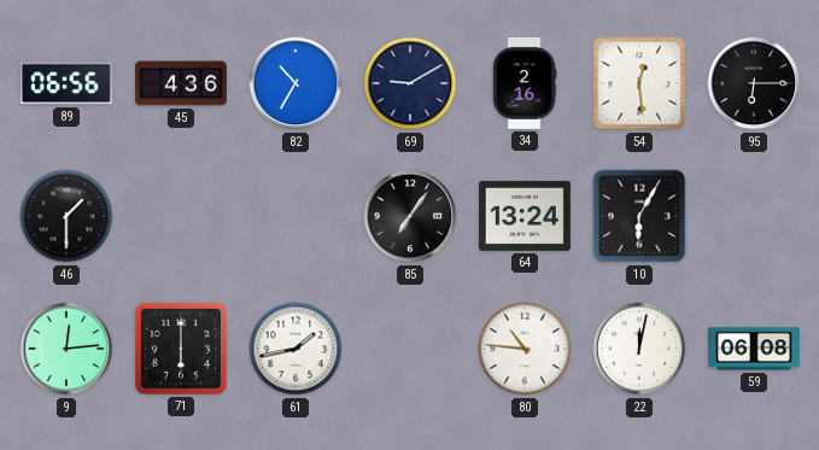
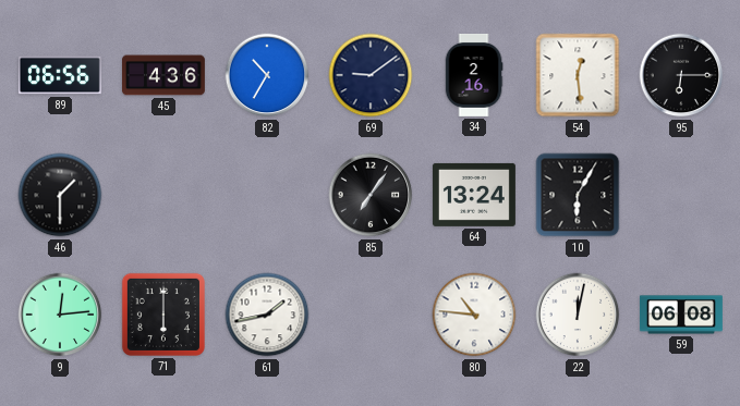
69: 9:10 -> 9:09
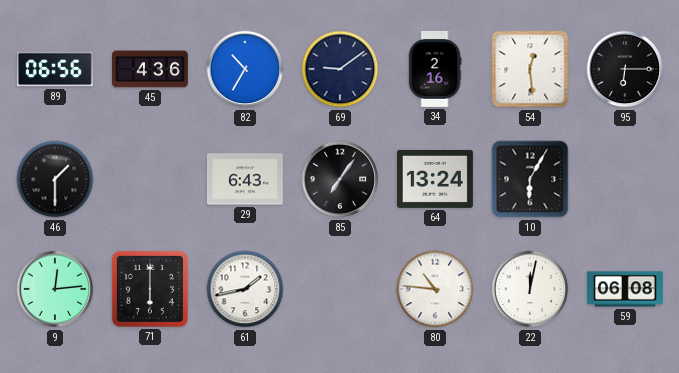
29: none -> 6:43
